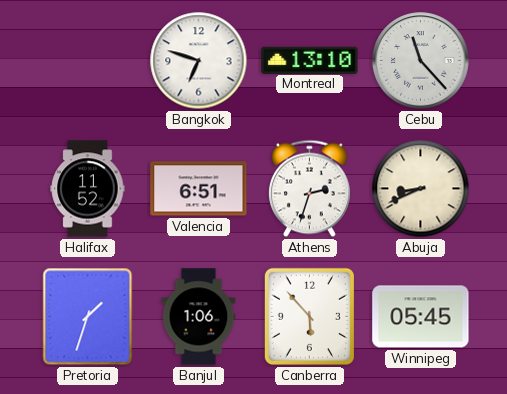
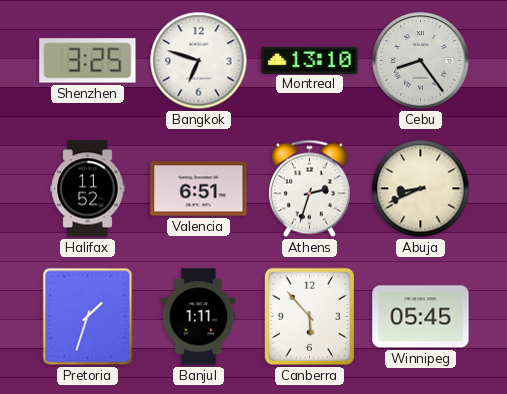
Shenzhen: none -> 3:25
Cebu: 11:23 -> 8:24
Banjul: 1:06 -> 1:11
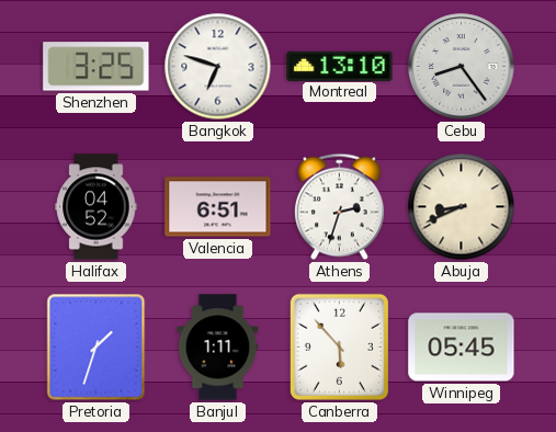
Halifax: 11:52 -> 04:52
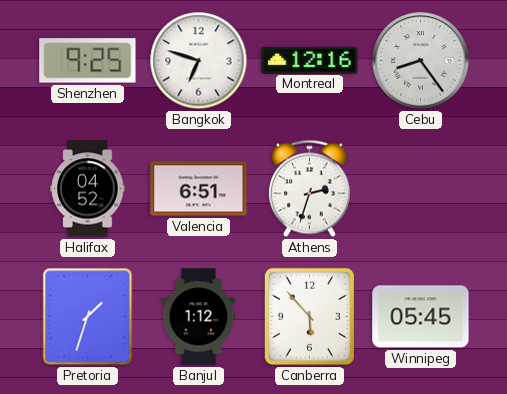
Shenzhen: 3:25 -> 9:25
Montreal: 13:10 -> 12:16
Abuja: 8:41 -> none
Banjul: 1:11 -> 1:12
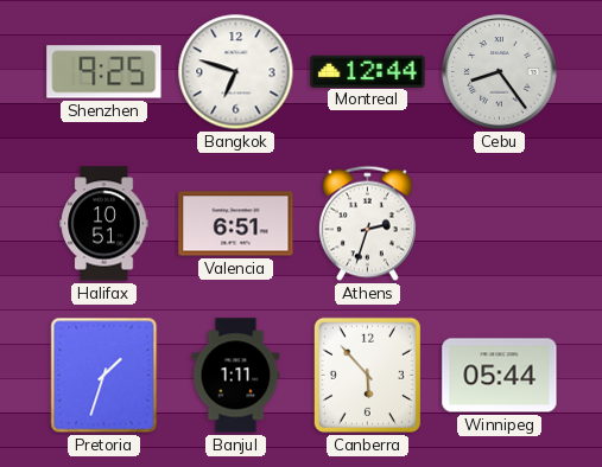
Montreal: 12:16 -> 12:44
Halifax: 04:52 -> 10:51
Banjul: 1:12 -> 1:11
Winnipeg: 05:45 -> 05:44
